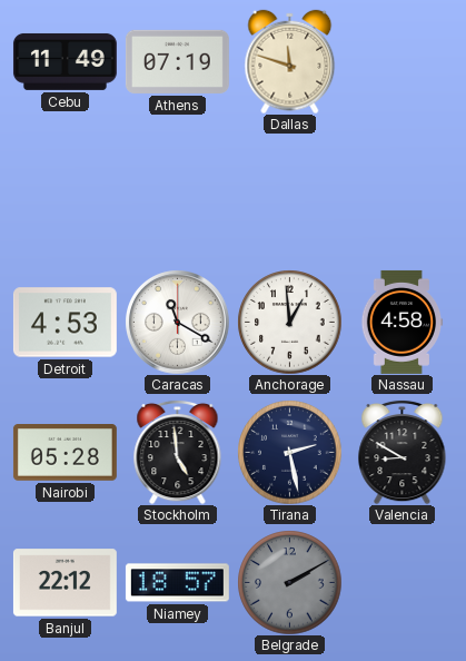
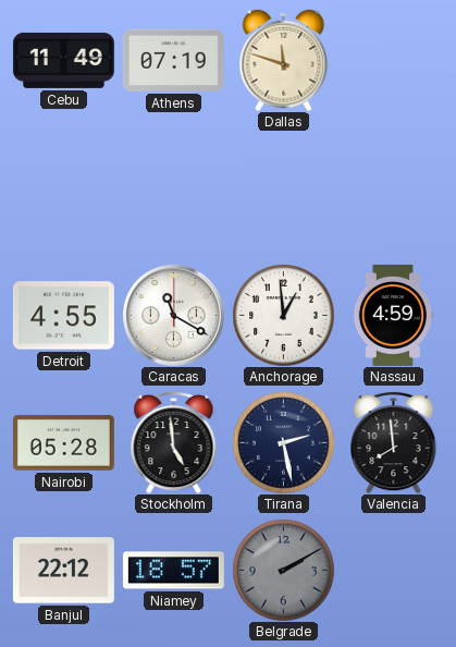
Detroit: 4:53 -> 4:55
Nassau: 4:58 -> 4:59
Valencia: 8:50 -> 7:59
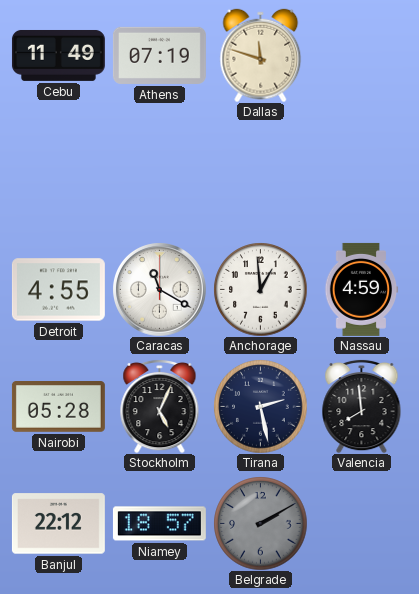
Stockholm: 4:59 -> 5:04
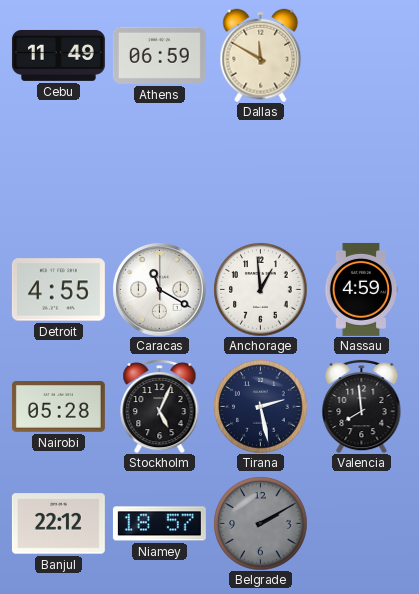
Athens: 07:19 -> 06:59
Dallas: 11:48 -> 11:50
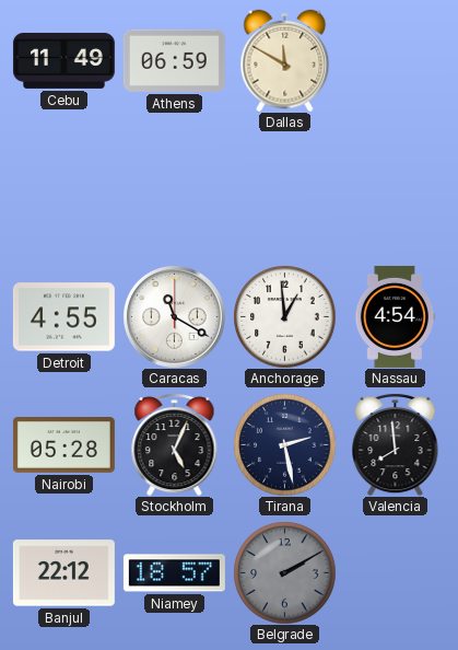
Nassau: 4:59 -> 4:54
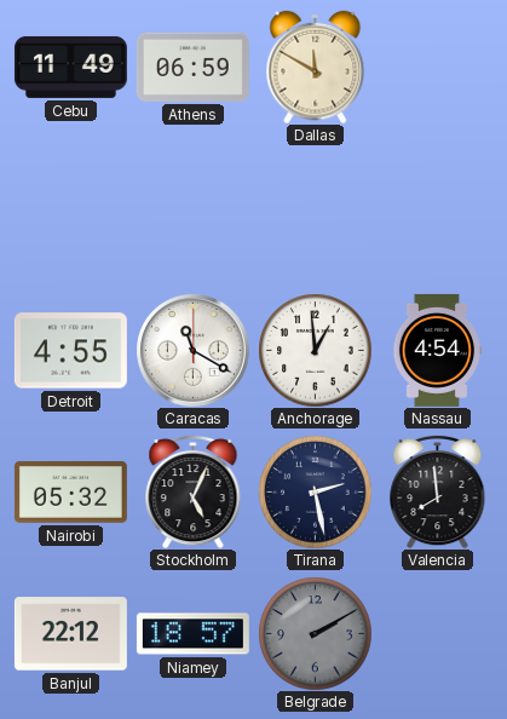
Nairobi: 05:28 -> 05:32
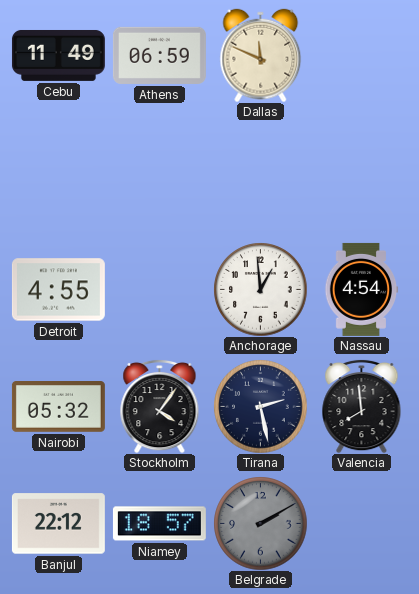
Dallas: 11:50 -> 11:49
Caracas: 11:20 -> none
Stockholm: 5:04 -> 4:06
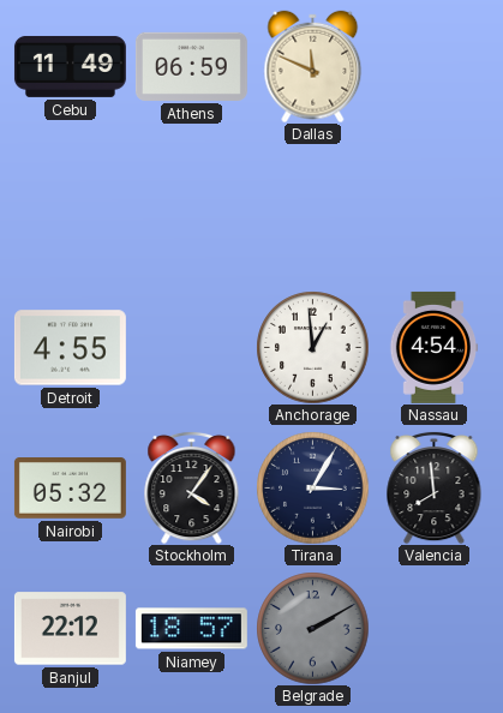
Tirana: 2:28 -> 3:05
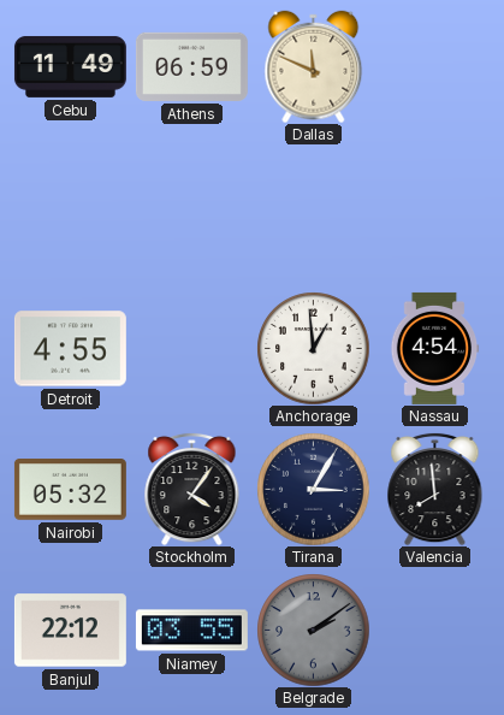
Niamey: 18:57 -> 03:55
Belgrade: 2:10 -> 2:09
